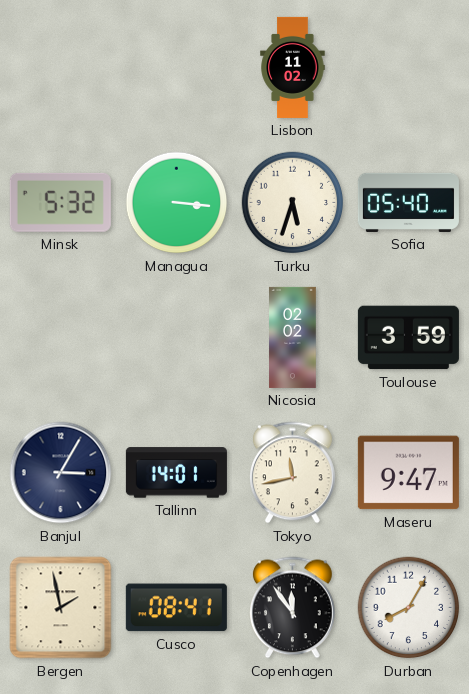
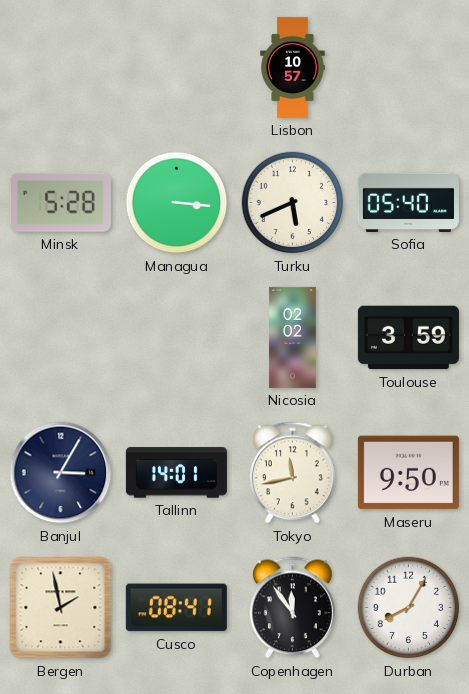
Lisbon: 11:02 -> 10:57
Minsk: 5:32 -> 5:28
Turku: 5:33 -> 5:41
Maseru: 9:47 -> 9:50
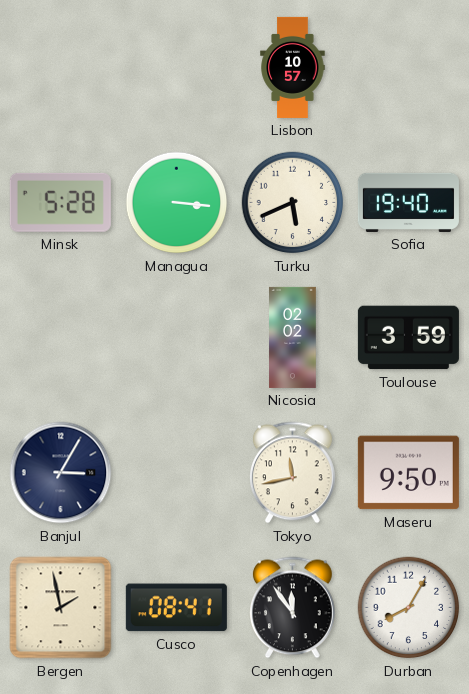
Sofia: 05:40 -> 19:40
Tallinn: 14:01 -> none
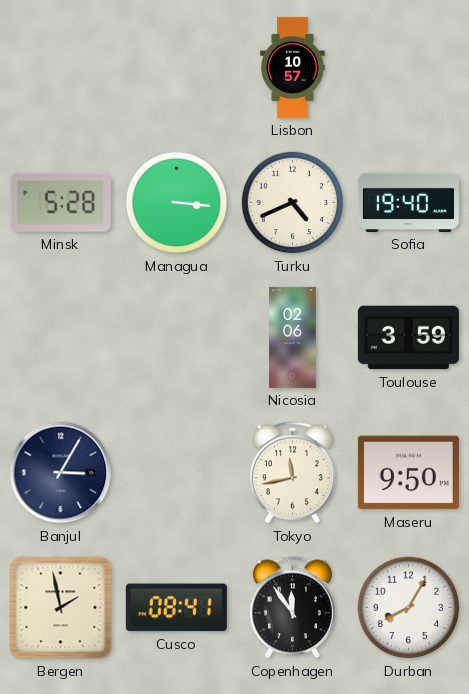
Turku: 5:41 -> 4:41
Nicosia: 02:02 -> 02:06
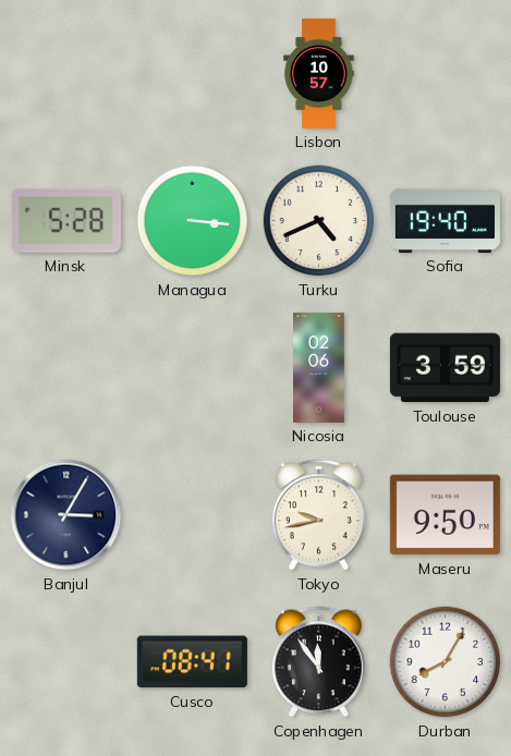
Tokyo: 11:43 -> 9:43
Bergen: 1:58 -> none
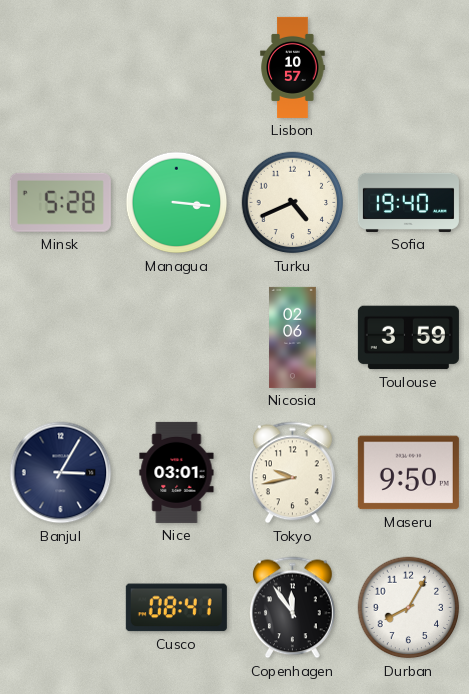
Nice: none -> 03:01
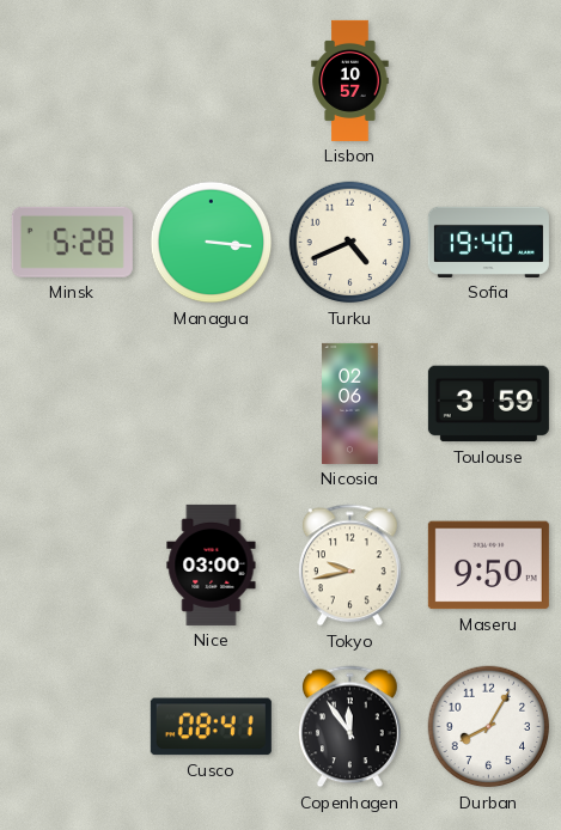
Banjul: 3:05 -> none
Nice: 03:01 -> 03:00
